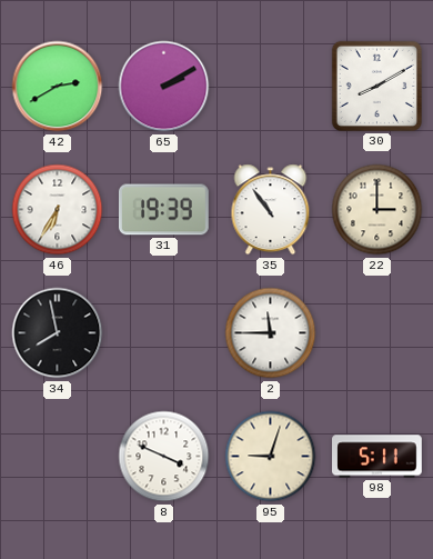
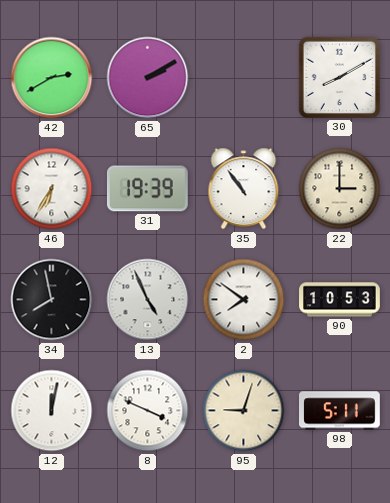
13: none -> 4:56
2: 11:45 -> 7:51
90: none -> 10:53
12: none -> 12:02
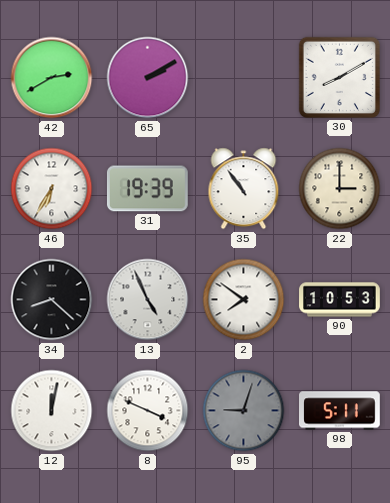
34: 7:58 -> 8:22
95 dial: cream -> grey
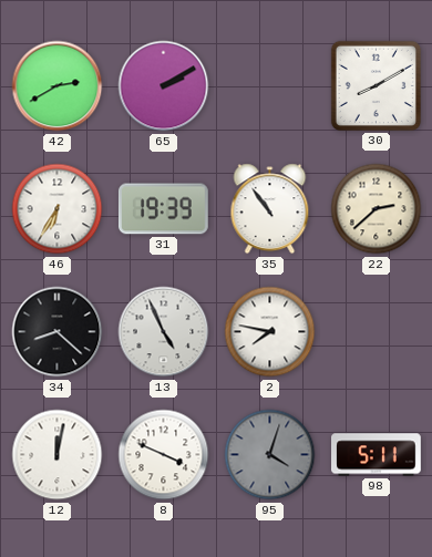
22: 3:00 -> 2:38
2: 7:51 -> 7:47
90: 10:53 -> none
95: 9:03 -> 4:03
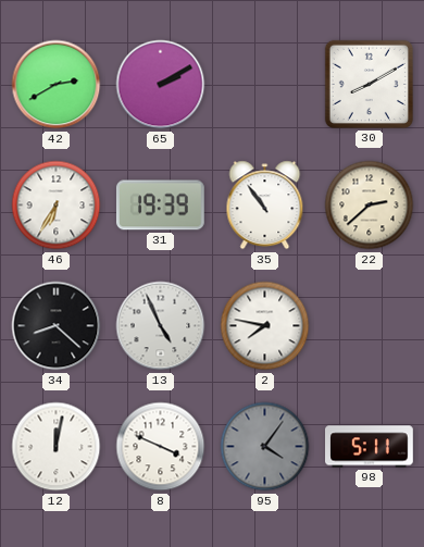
95: 4:03 -> 4:06
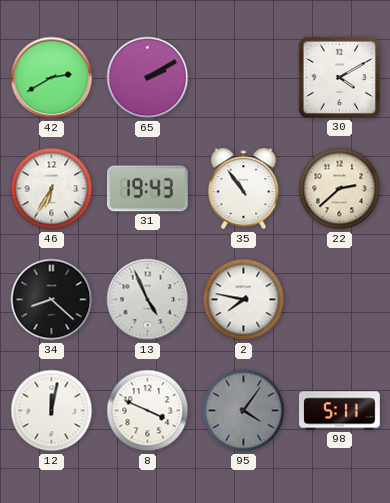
30: 8:10 -> 4:10
31: 19:39 -> 19:43
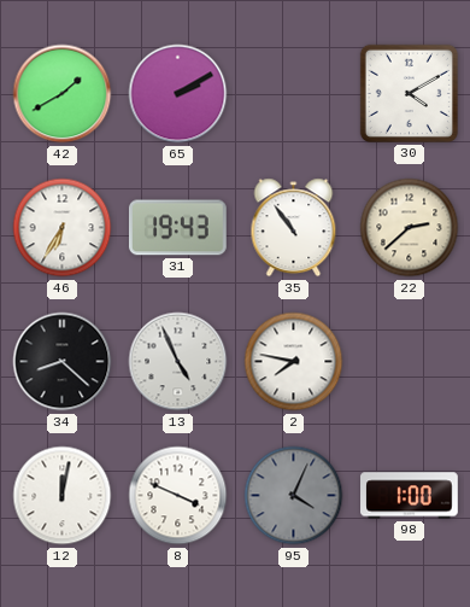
42: 2:40 -> 1:40
95: 4:06 -> 4:04
98: 5:11 -> 1:00
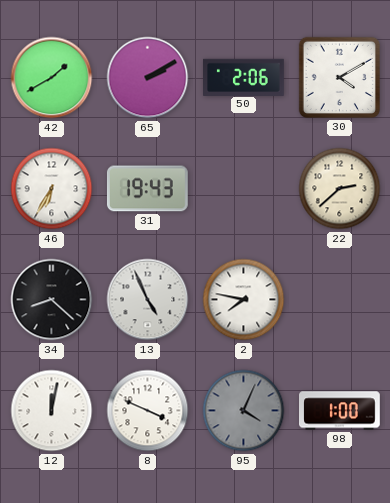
50: none -> 2:06
35: 10:54 -> none
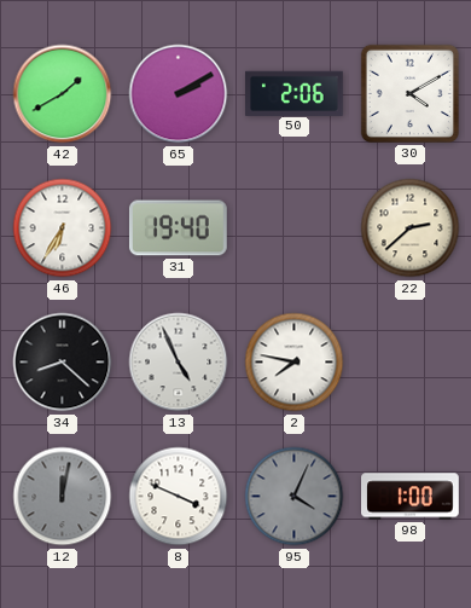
31: 19:43 -> 19:40
12 dial: white -> grey
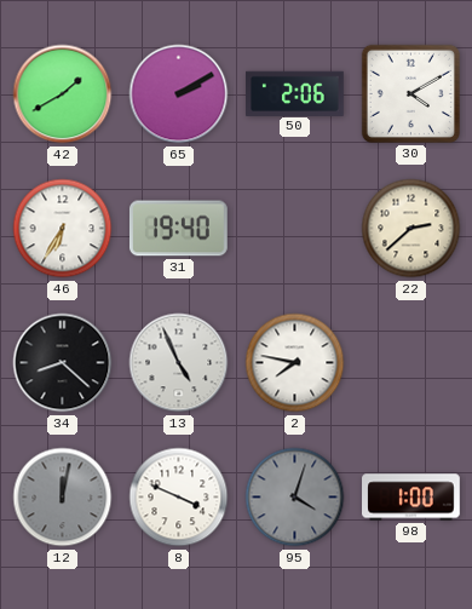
95: 4:04 -> 4:03
